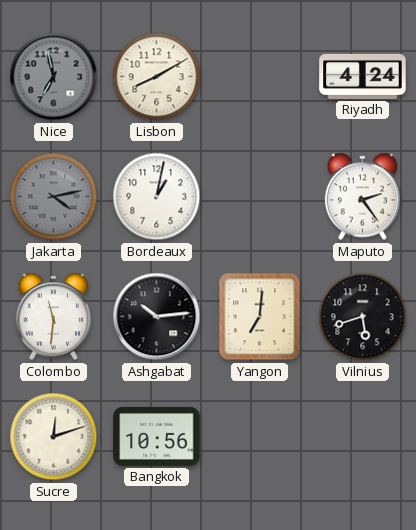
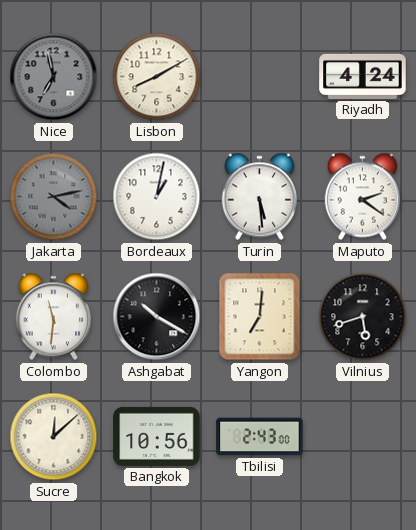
Turin: none -> 5:29
Maputo: 2:24 -> 2:21
Ashgabat: 10:14 -> 10:20
Sucre: 12:12 -> 12:08
Tbilisi: none -> 2:43
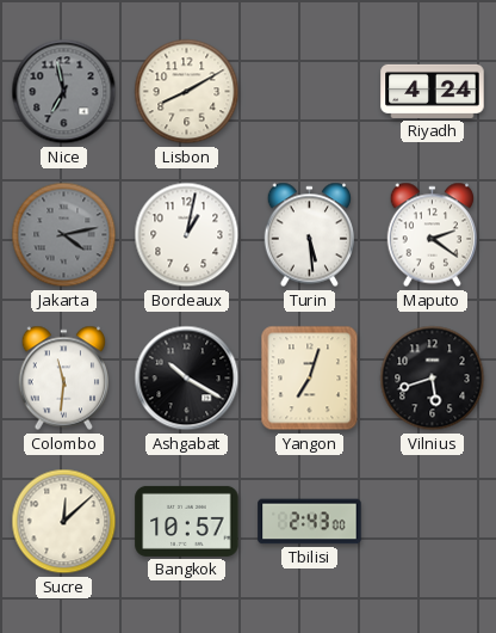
Yangon: 7:01 -> 7:03
Bangkok: 10:56 -> 10:57
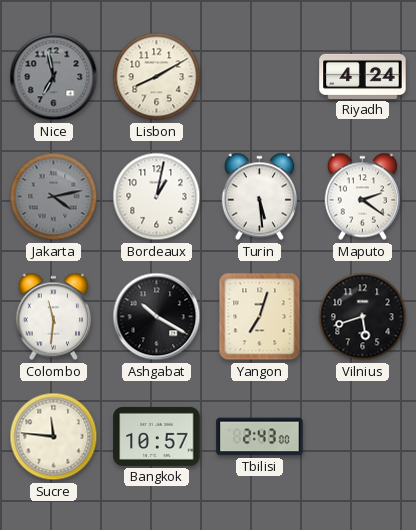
Sucre: 12:08 -> 11:46
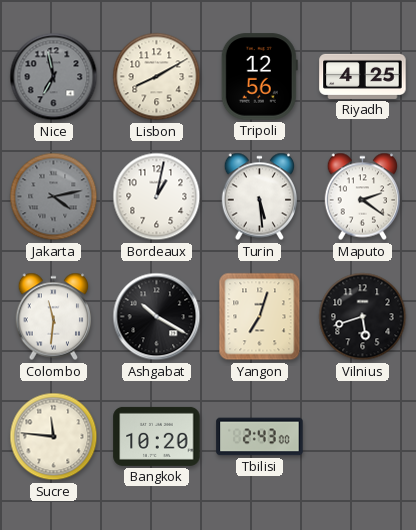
Tripoli: none -> 12:56
Riyadh: 4:24 -> 4:25
Bangkok: 10:57 -> 10:20
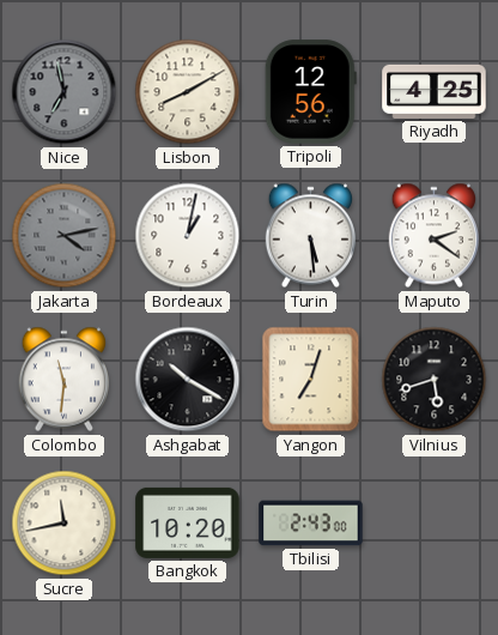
Sucre: 11:46 -> 11:43
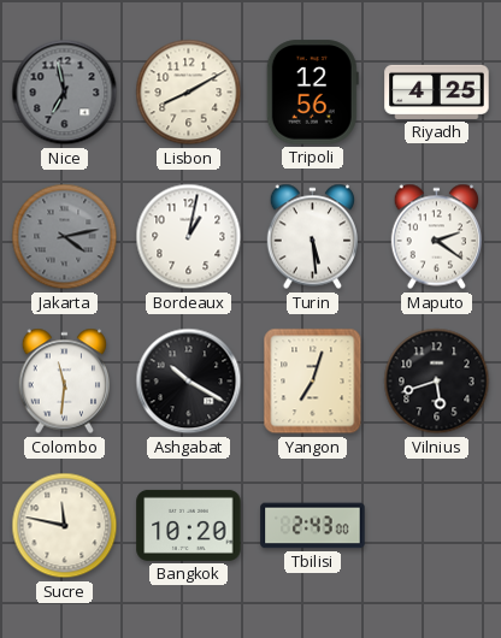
Sucre: 11:43 -> 11:47
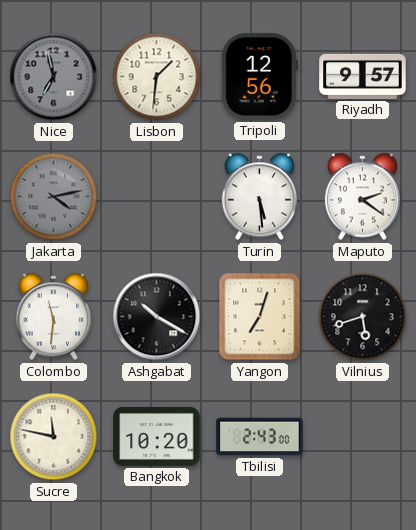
Lisbon: 8:10 -> 1:31
Riyadh: 4:25 -> 9:57
Bordeaux: 1:02 -> none
